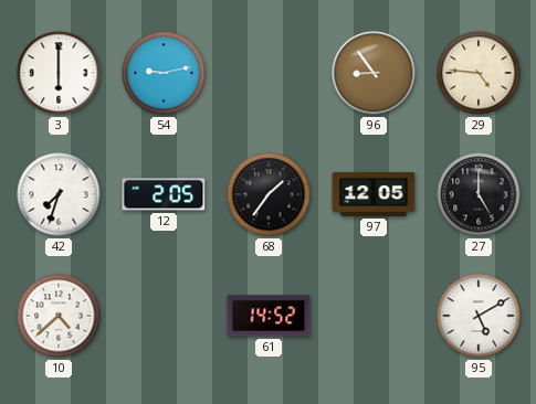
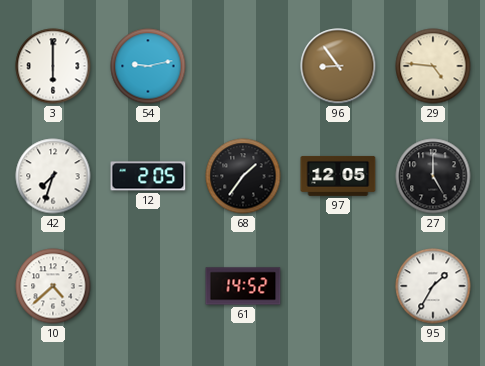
95: 5:10 -> 1:35
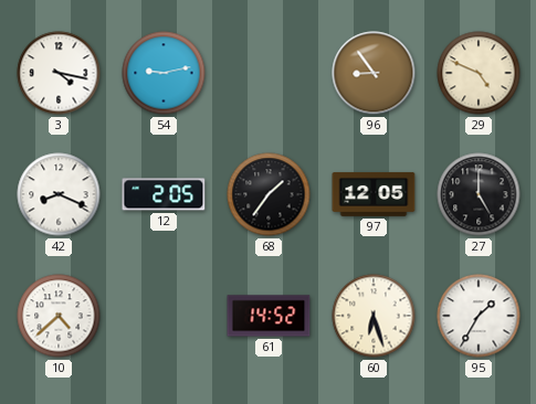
3: 6:00 -> 4:17
29: 4:46 -> 4:49
42: 7:33 -> 8:19
60: none -> 6:27
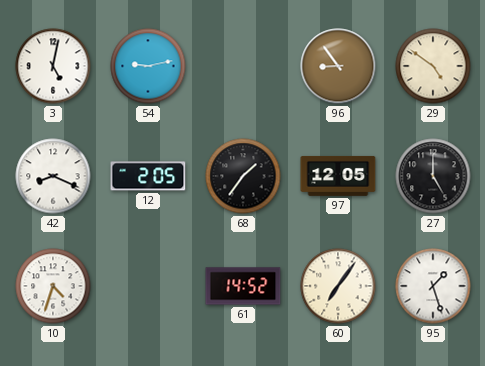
3: 4:17 -> 5:02
29: 4:49 -> 4:51
10: 4:38 -> 4:33
60: 6:27 -> 7:06
95: 1:35 -> 1:27
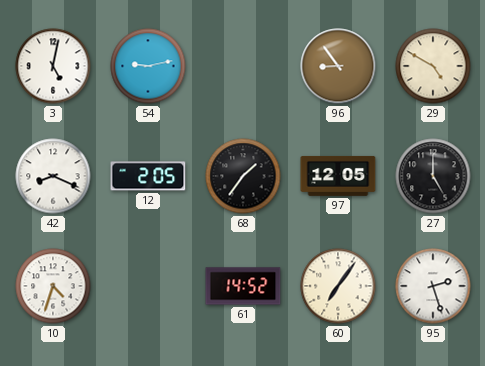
29: 4:51 -> 4:50
95: 1:27 -> 2:27
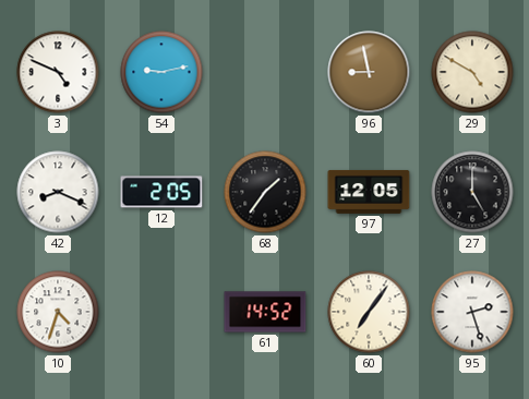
3: 5:02 -> 4:49
96: 8:54 -> 8:58
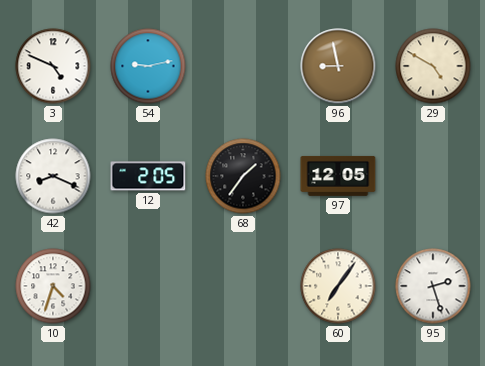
27: 5:00 -> none
61: 14:52 -> none
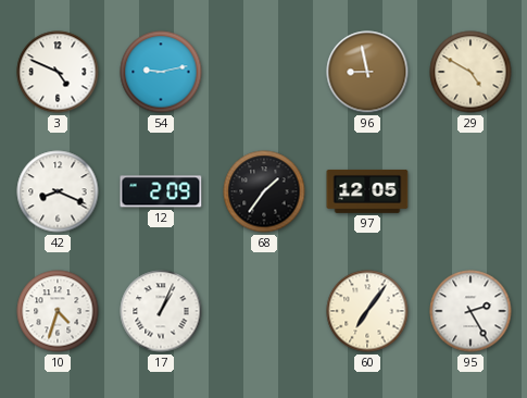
12: 2:05 -> 2:09
17: none -> 1:04
95: 2:27 -> 2:25
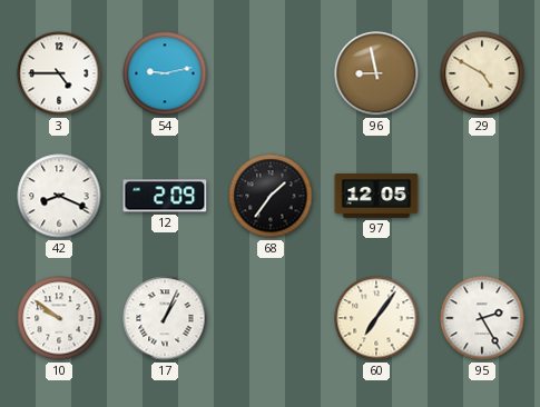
3: 4:49 -> 4:45
10: 4:33 -> 9:51
